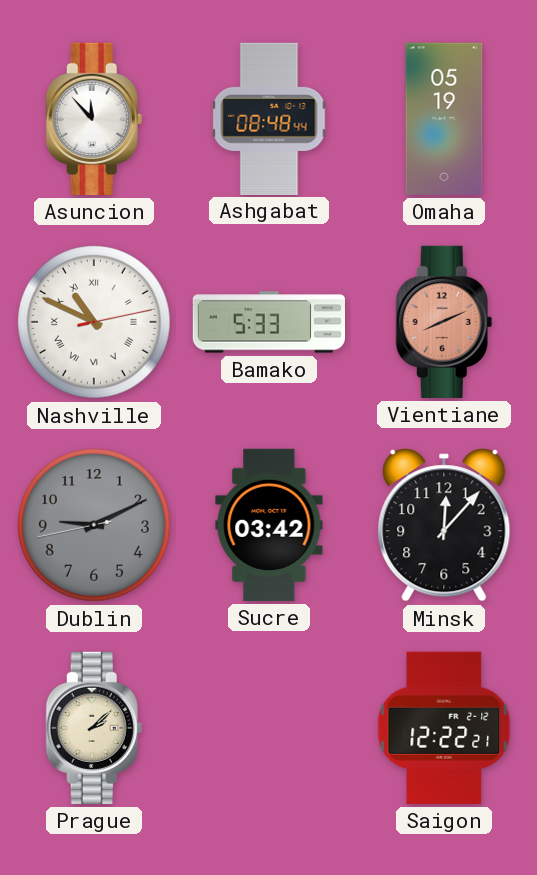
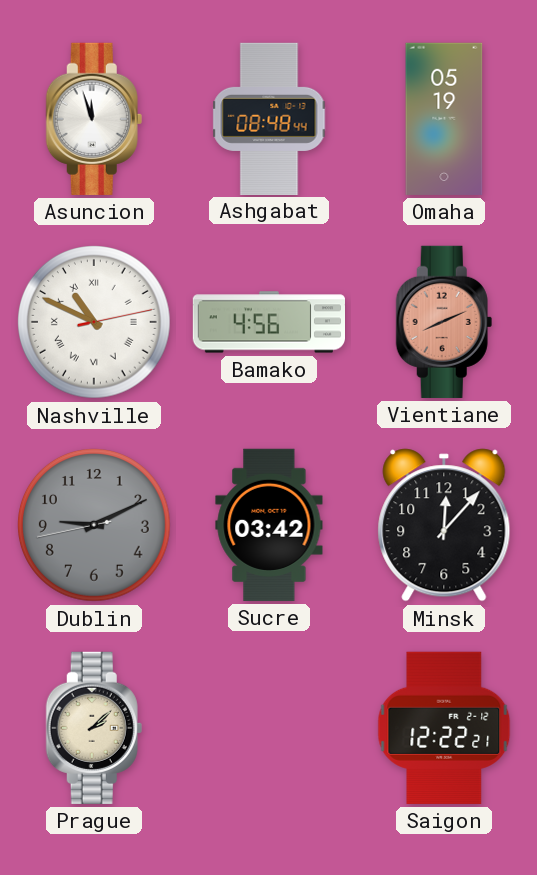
Asuncion: 11:53 -> 11:57
Bamako: 5:33 -> 4:56
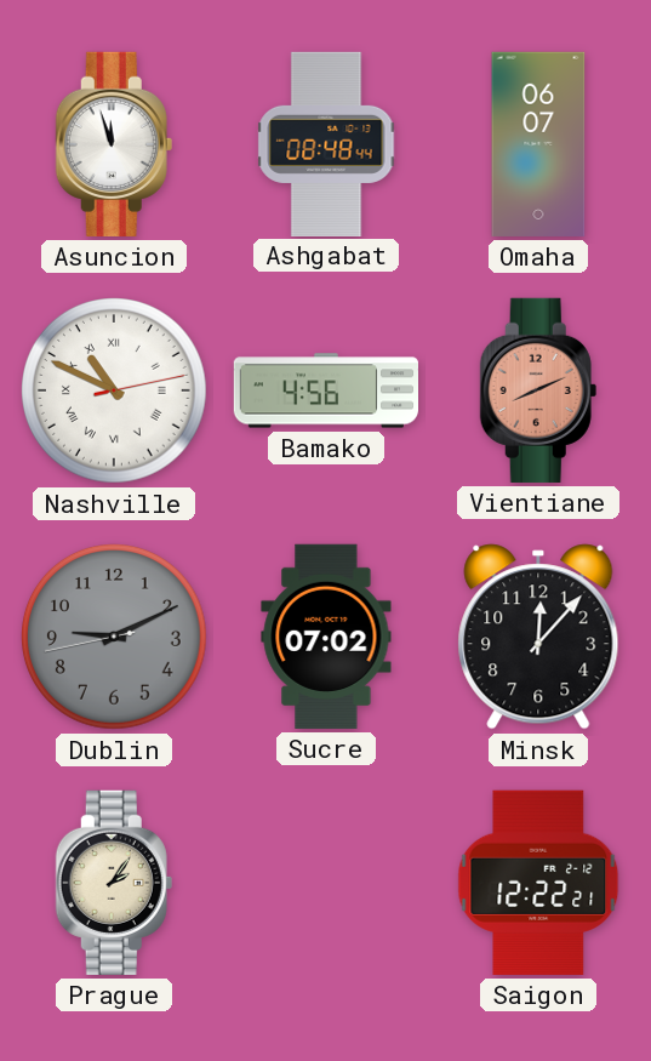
Omaha: 05:19 -> 06:07
Sucre: 03:42 -> 07:02
Prague: 2:08 -> 2:06
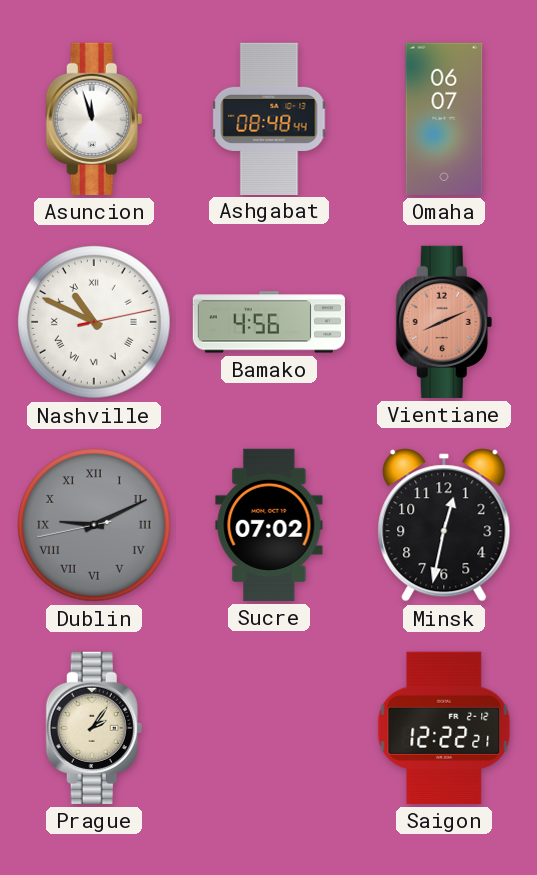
Dublin numerals: Arabic -> Roman
Minsk: 12:07 -> 12:32
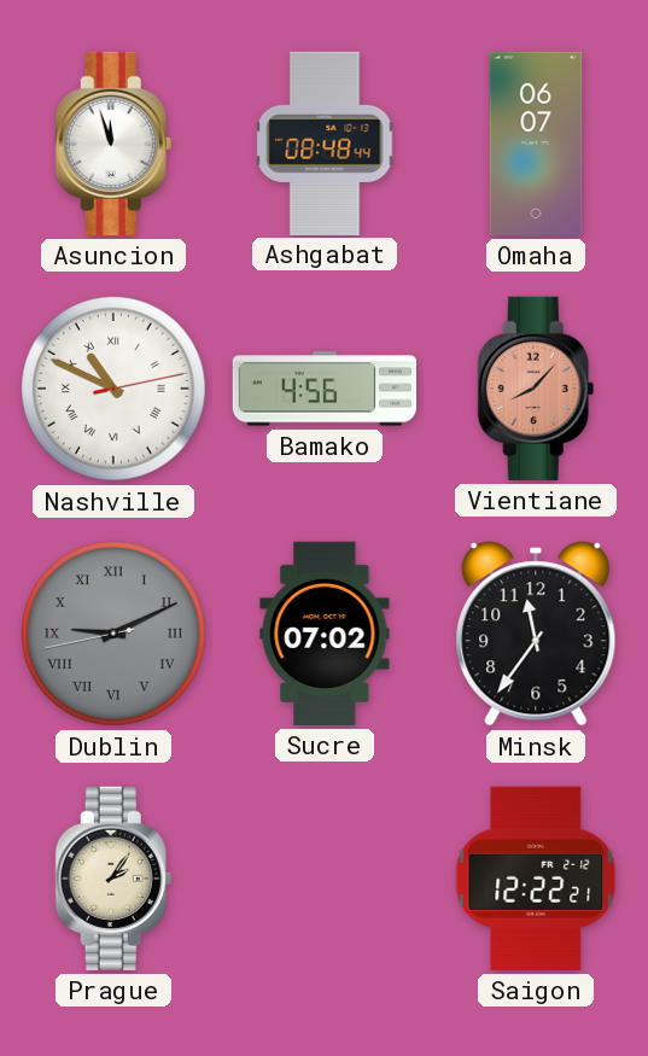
Vientiane: 8:11 -> 8:07
Minsk: 12:32 -> 11:36
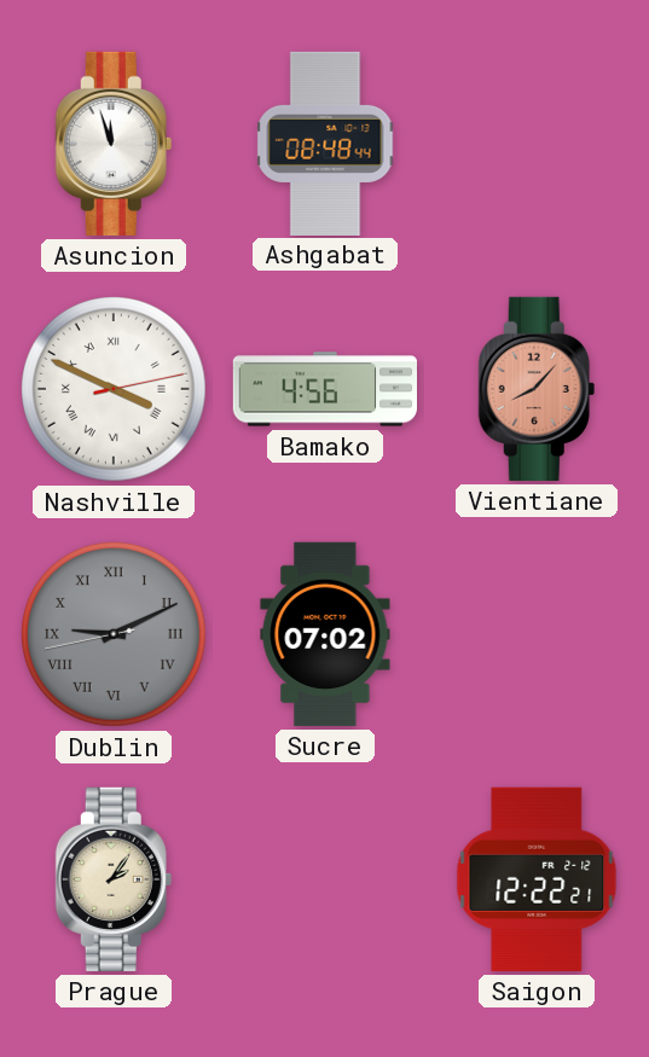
Omaha: 06:07 -> none
Nashville: 10:49 -> 3:49
Minsk: 11:36 -> none
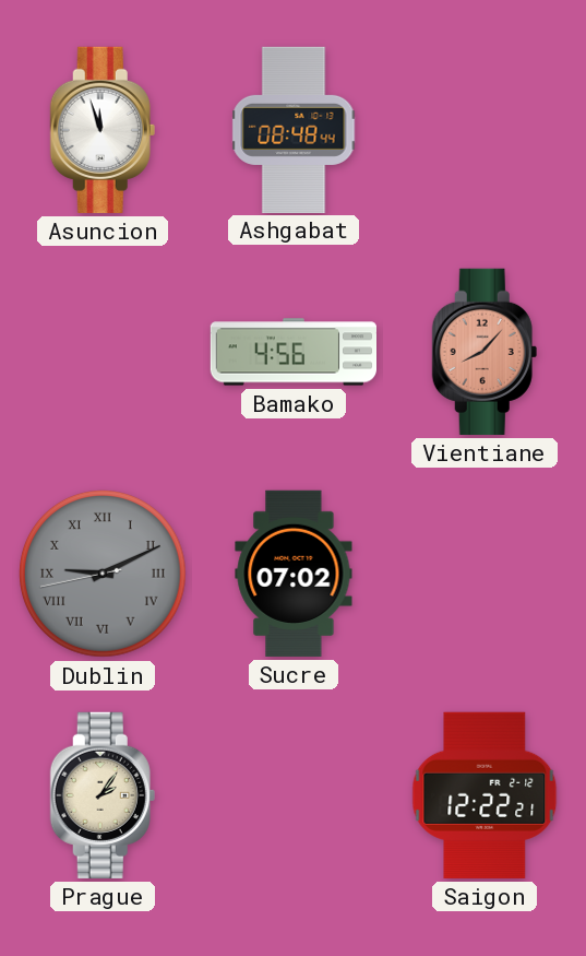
Nashville: 3:49 -> none
